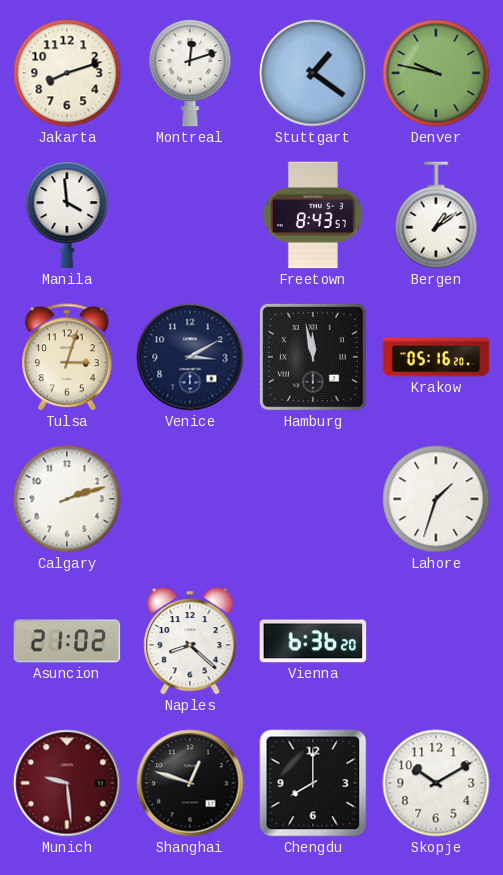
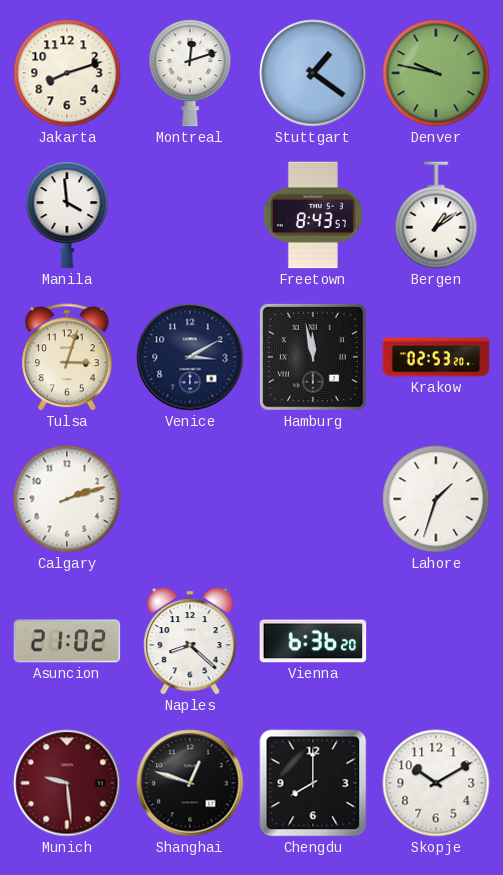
Krakow: 05:16 -> 02:53
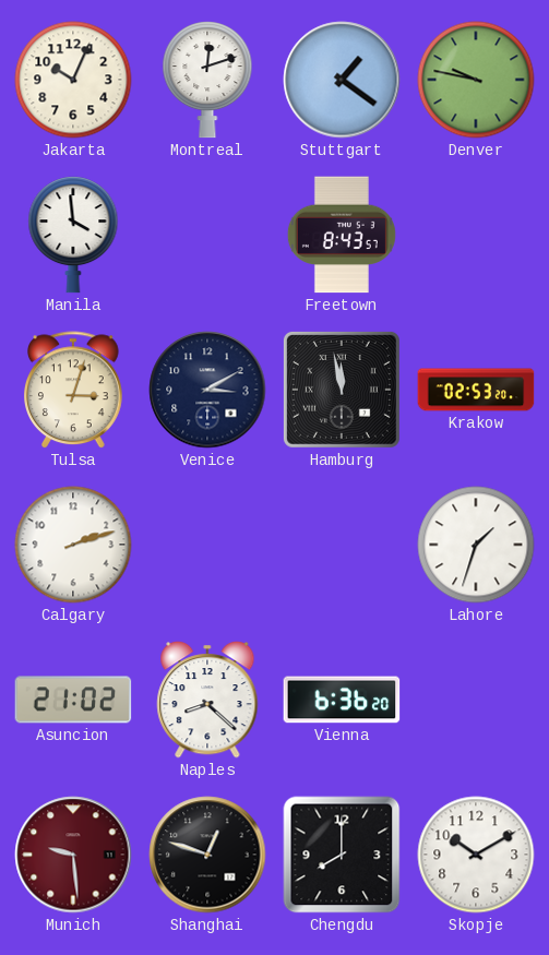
Jakarta: 8:12 -> 10:04
Bergen: 1:09 -> none
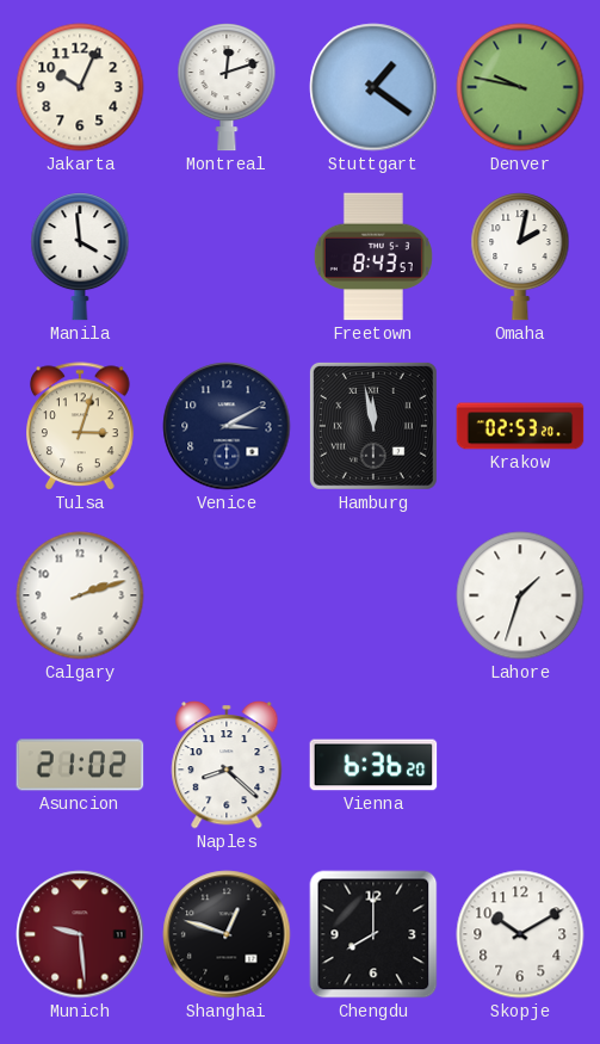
Omaha: none -> 2:02
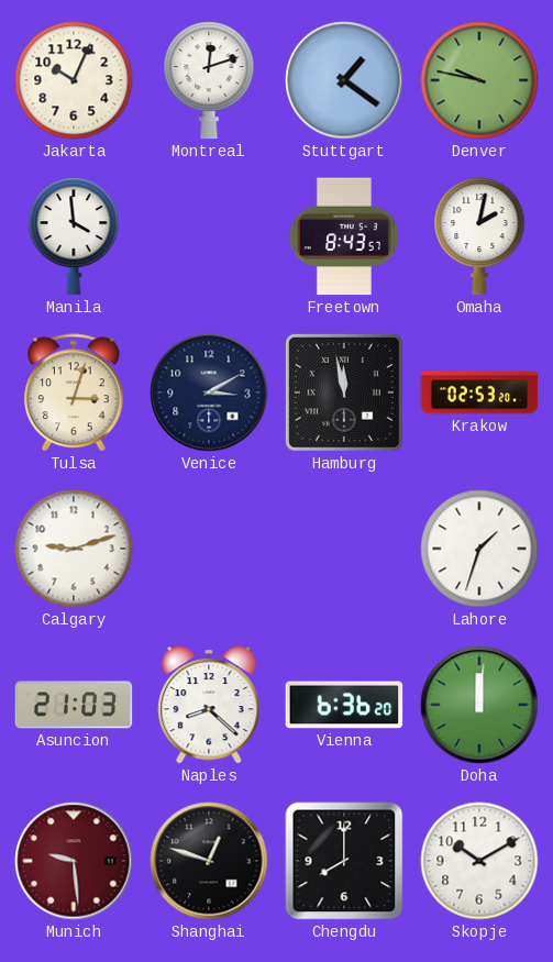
Calgary: 2:12 -> 9:12
Asuncion: 21:02 -> 21:03
Doha: none -> 12:01
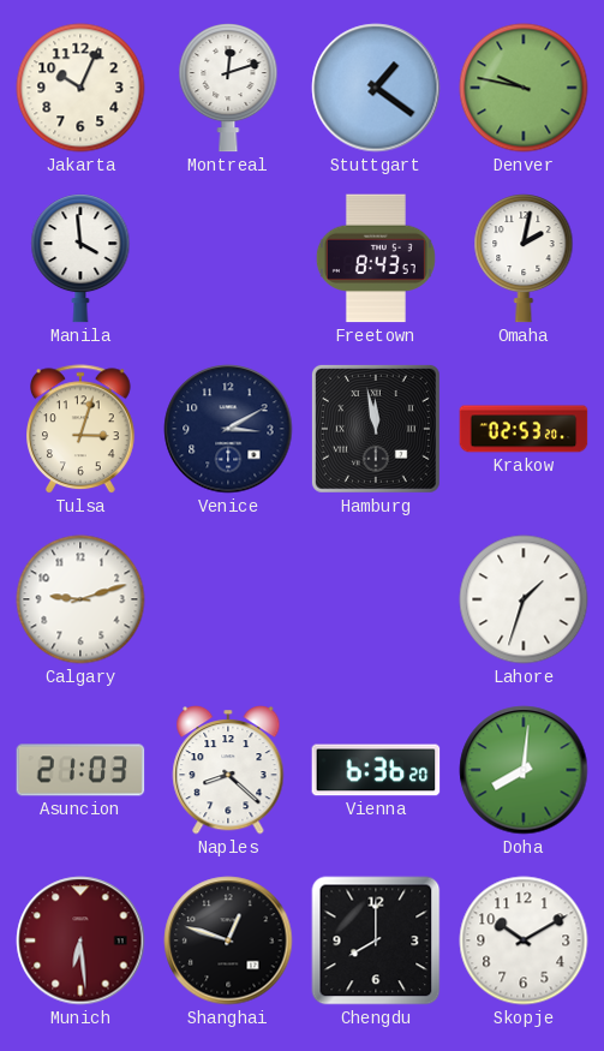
Doha: 12:01 -> 8:01
Munich: 9:29 -> 6:29
